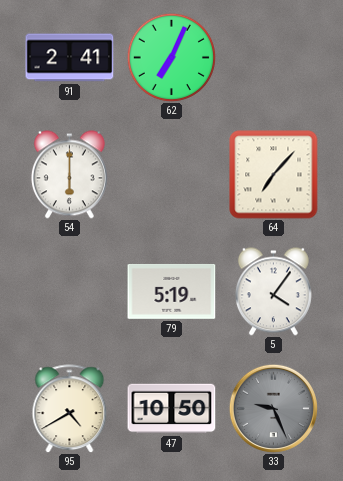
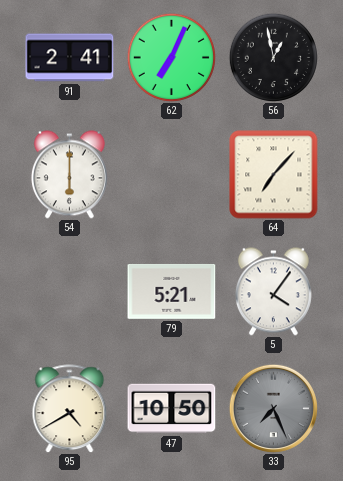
56: none -> 12:58
79: 5:19 -> 5:21
33: 9:26 -> 7:26
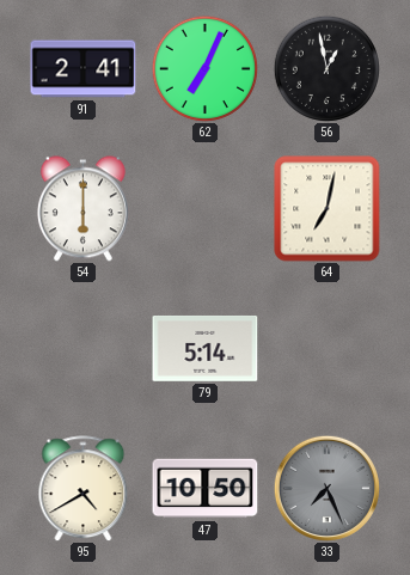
64: 7:07 -> 7:02
79: 5:21 -> 5:14
5: 4:06 -> none
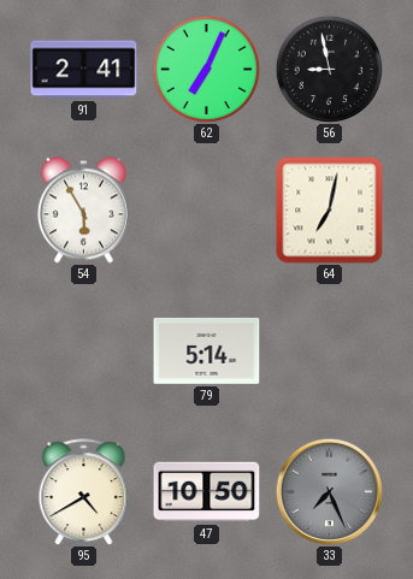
56: 12:58 -> 8:58
54: 6:00 -> 5:55
